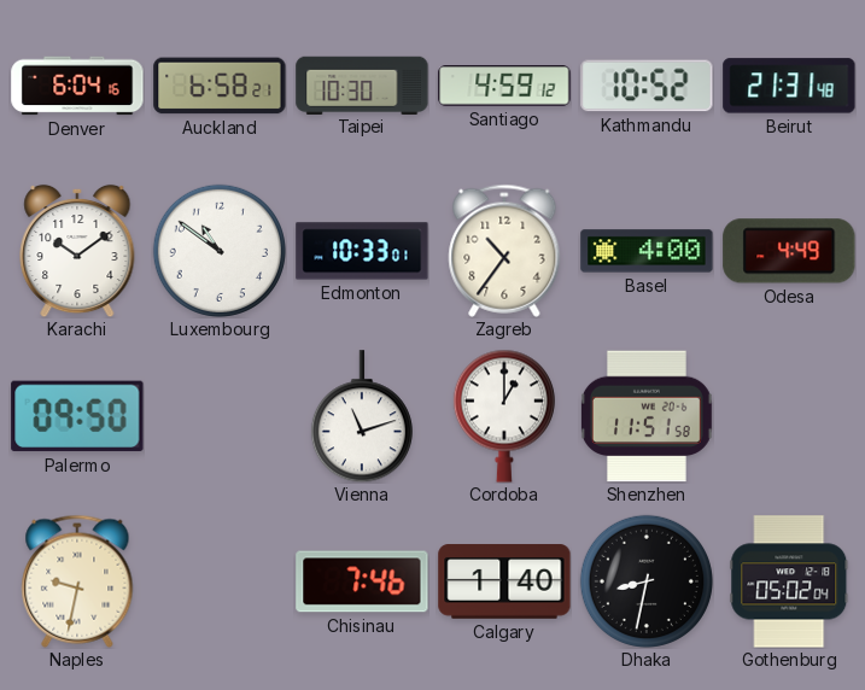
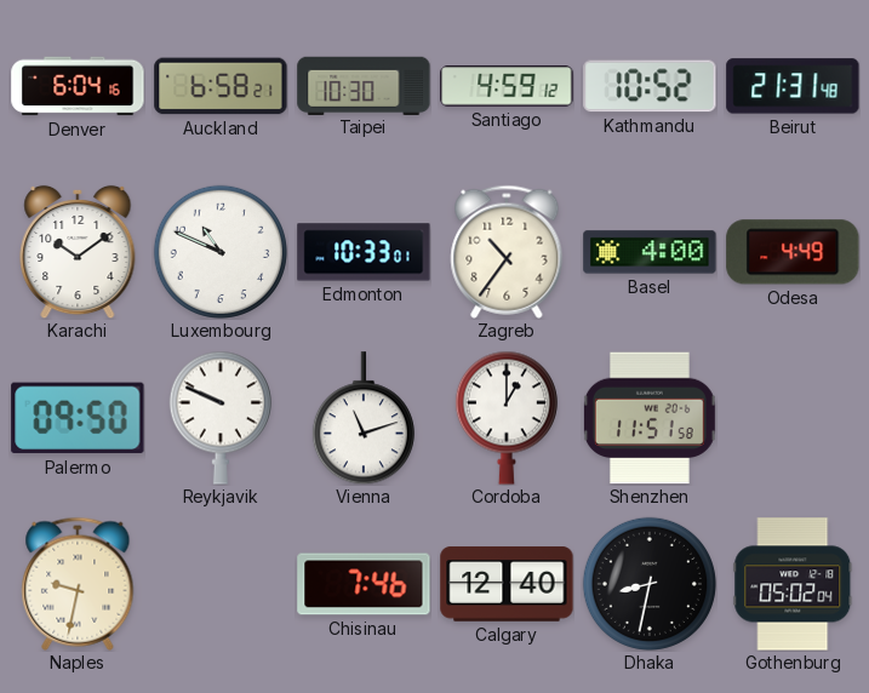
Luxembourg: 10:51 -> 10:49
Reykjavik: none -> 9:49
Calgary: 1:40 -> 12:40
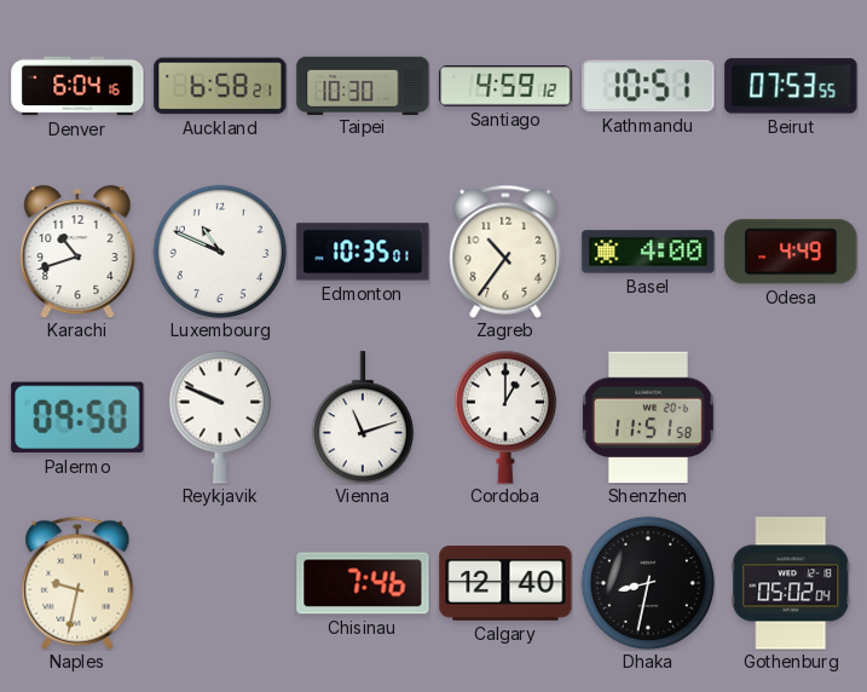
Kathmandu: 10:52 -> 10:51
Beirut: 21:31 -> 07:53
Karachi: 10:09 -> 10:42
Edmonton: 10:33 -> 10:35
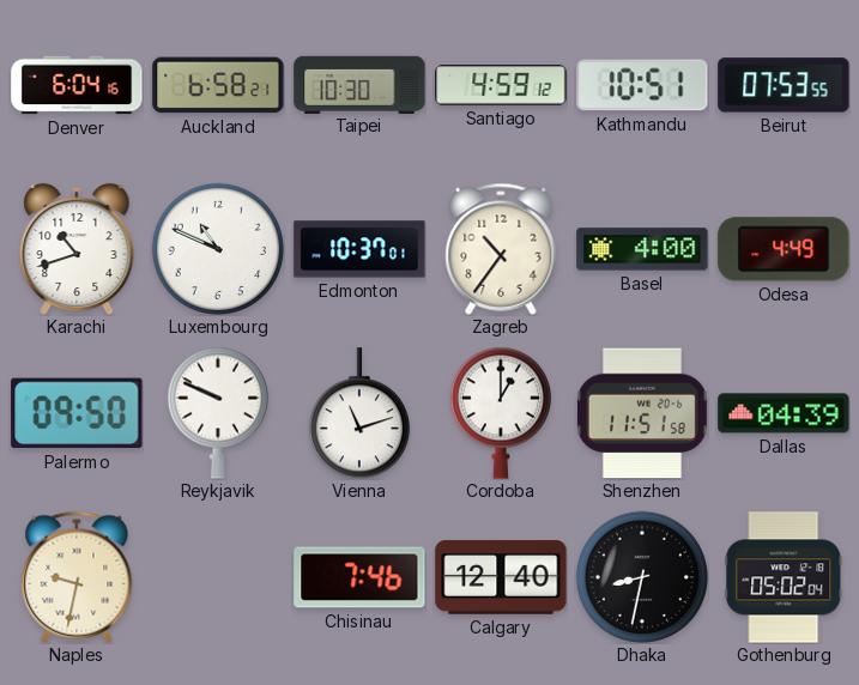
Edmonton: 10:35 -> 10:37
Dallas: none -> 04:39
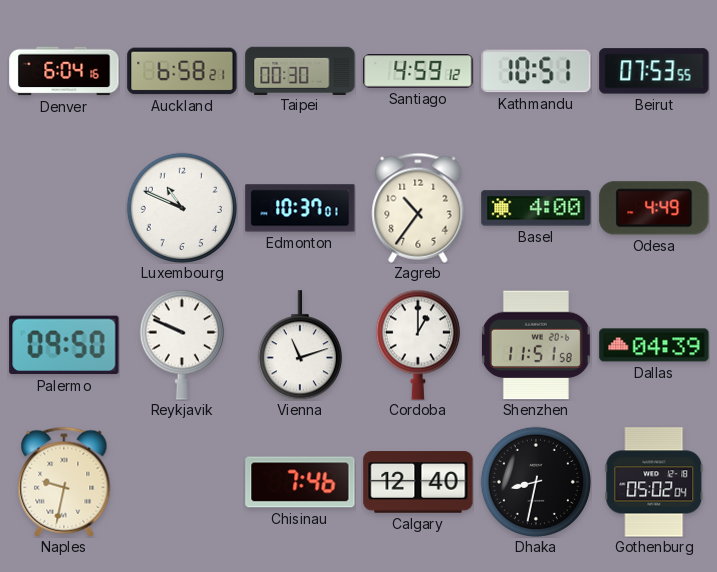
Taipei: 10:30 -> 00:30
Karachi: 10:42 -> none
